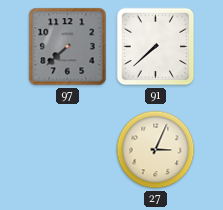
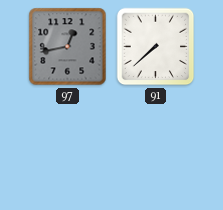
97: 7:38 -> 12:43
27: 3:04 -> none
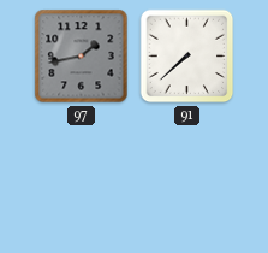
97: 12:43 -> 1:43
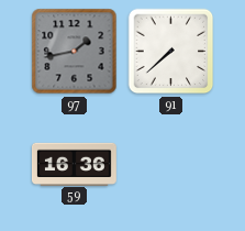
59: none -> 16:36
